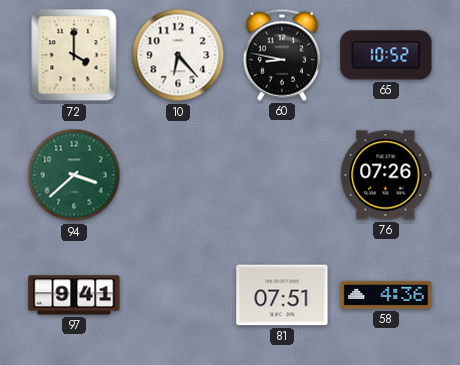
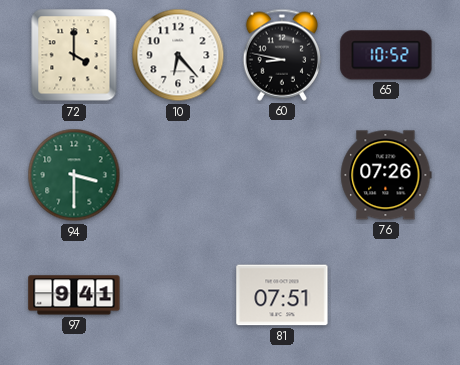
94: 3:38 -> 3:30
58: 4:36 -> none
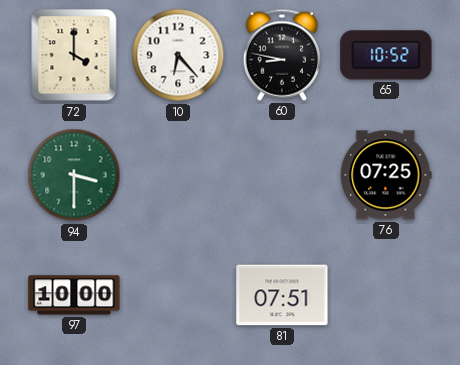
76: 07:26 -> 07:25
97: 9:41 -> 10:00
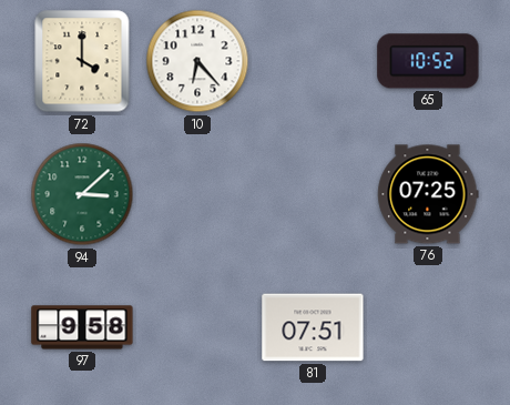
60: 8:47 -> none
94: 3:30 -> 3:08
97: 10:00 -> 9:58
